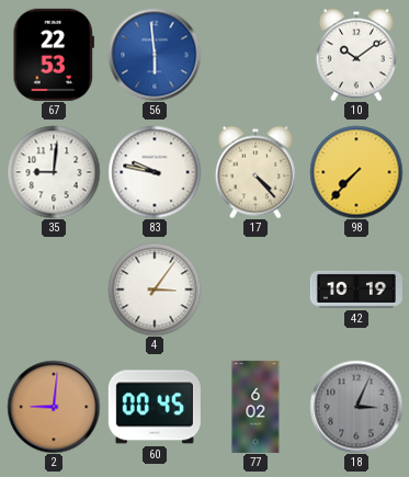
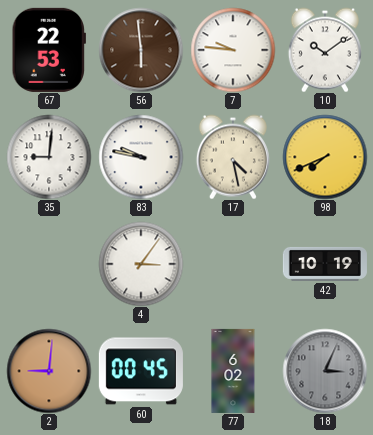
56 dial: blue -> brown
7: none -> 9:46
17: 4:23 -> 4:28
98: 7:37 -> 7:41
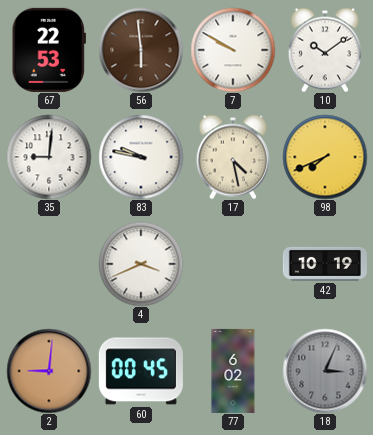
7: 9:46 -> 9:50
4: 3:06 -> 3:41
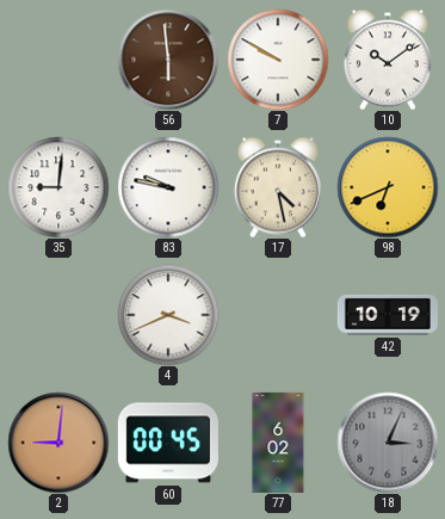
67: 22:53 -> none
98: 7:41 -> 6:41
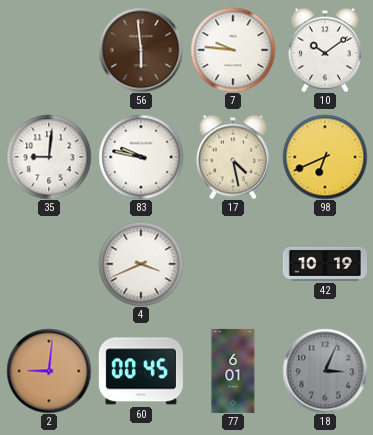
7: 9:50 -> 9:46
77: 6:02 -> 6:01
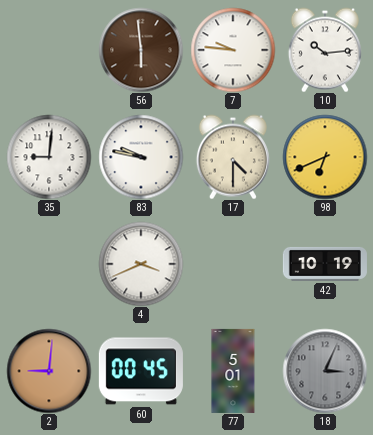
10: 10:09 -> 10:14
17: 4:28 -> 4:30
77: 6:01 -> 5:01
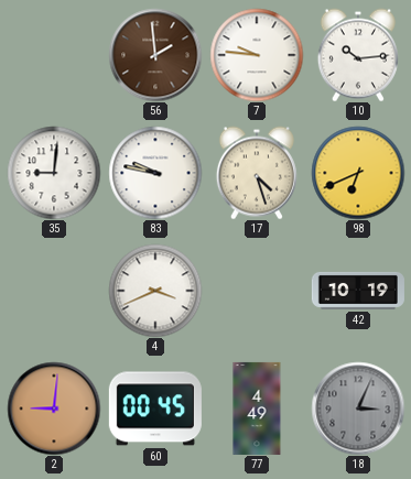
56: 5:59 -> 1:59
17: 4:30 -> 4:27
77: 5:01 -> 4:49
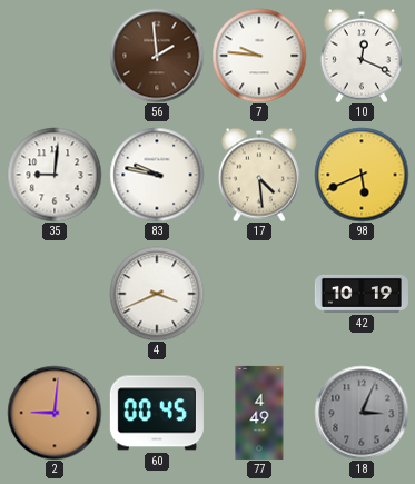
10: 10:14 -> 12:19
17: 4:27 -> 4:29
98: 6:41 -> 5:41
